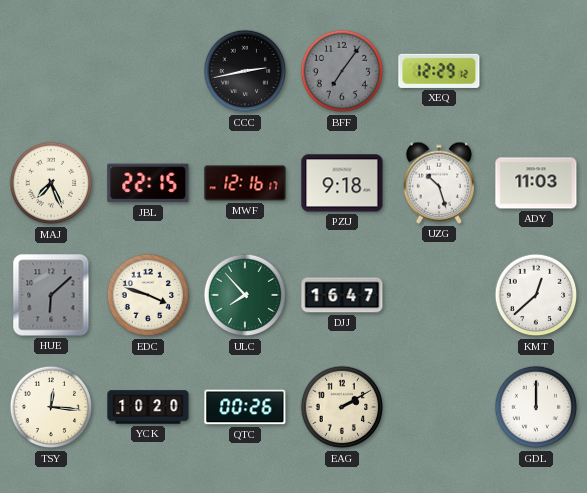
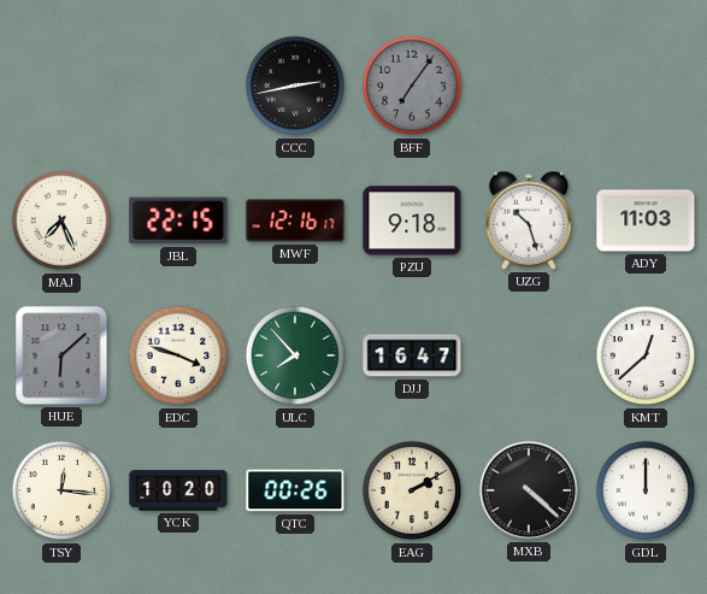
XEQ: 12:29 -> none
MXB: none -> 4:22
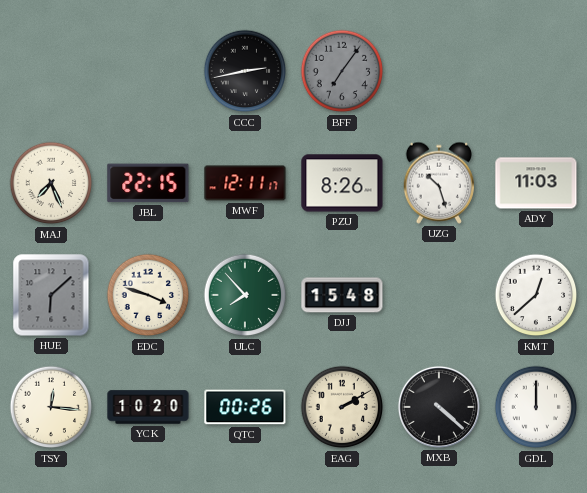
MWF: 12:16 -> 12:11
PZU: 9:18 -> 8:26
DJJ: 16:47 -> 15:48
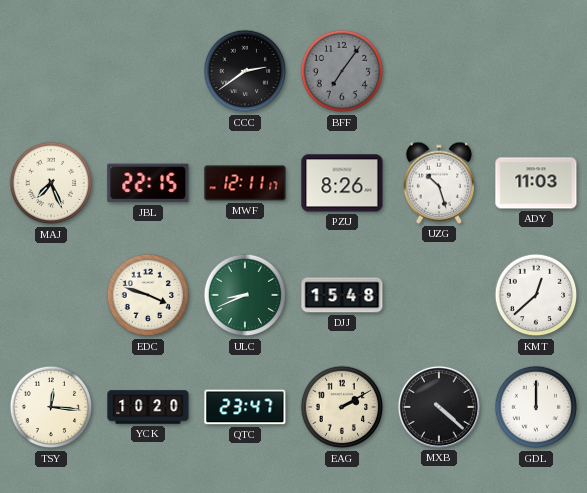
CCC: 2:43 -> 2:39
HUE: 6:08 -> none
ULC: 7:53 -> 8:41
QTC: 00:26 -> 23:47
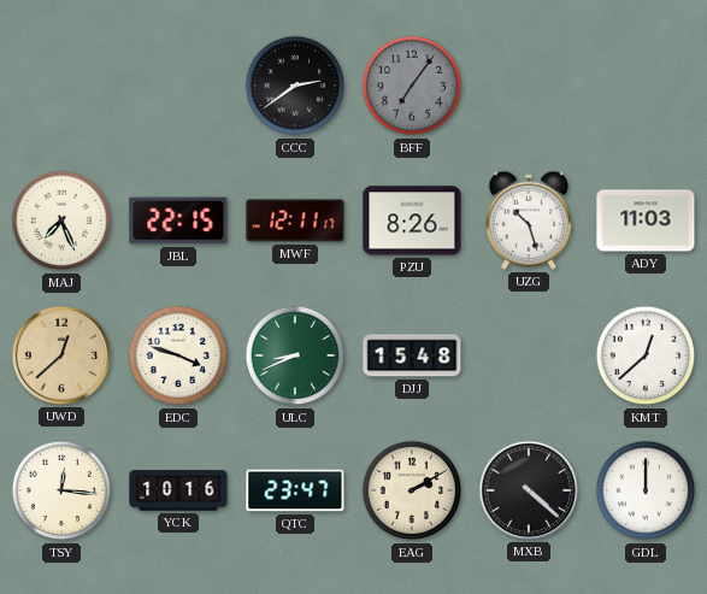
UWD: none -> 12:38
YCK: 10:20 -> 10:16
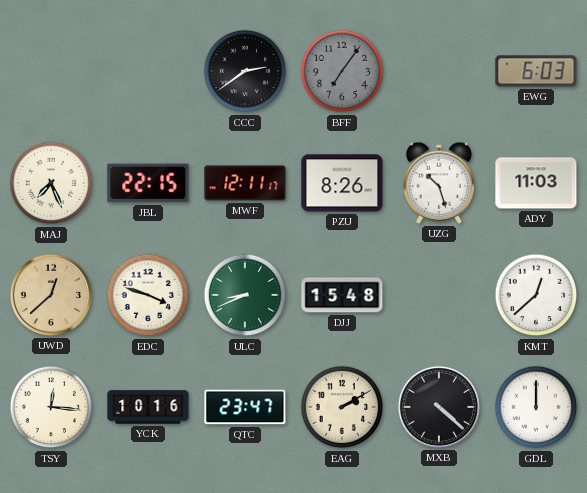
EWG: none -> 6:03
